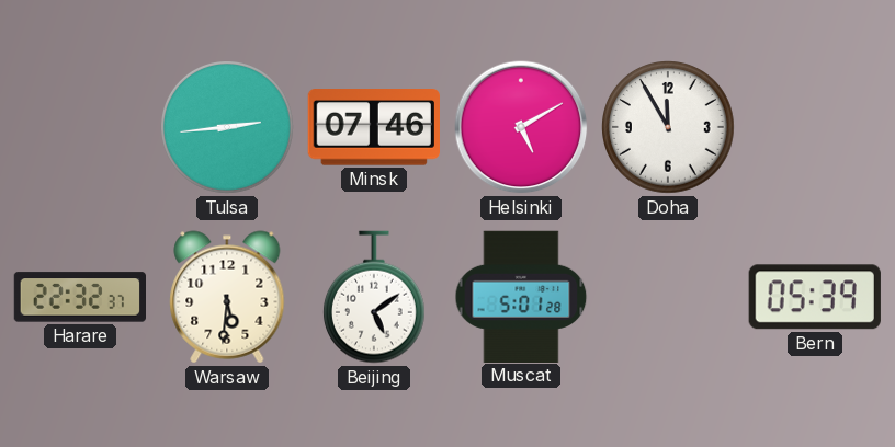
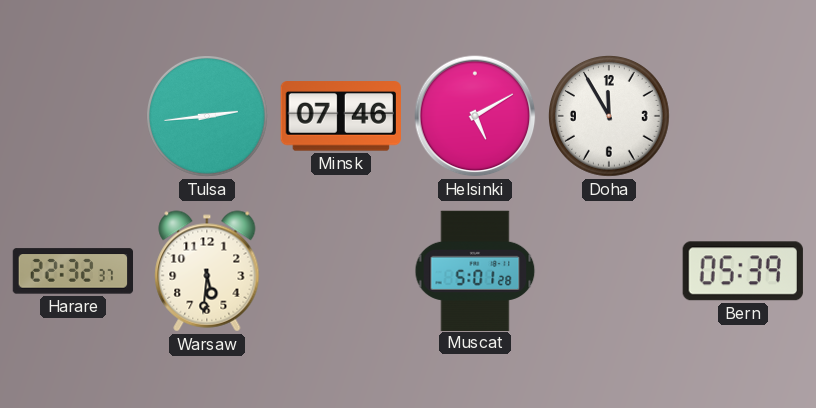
Beijing: 5:09 -> none
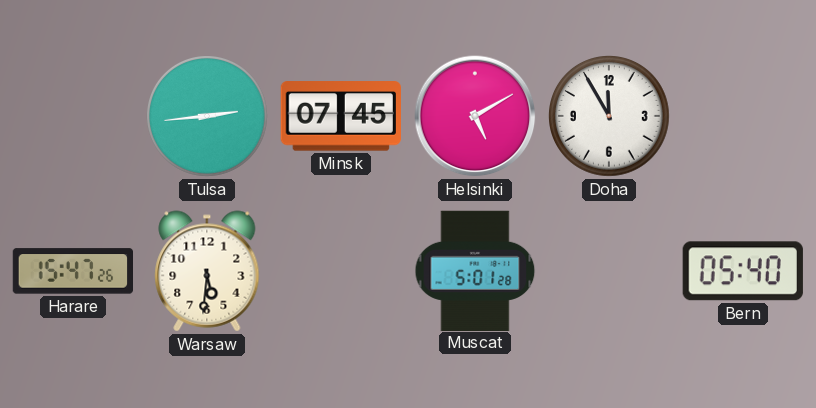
Minsk: 07:46 -> 07:45
Harare: 22:32 -> 15:47
Bern: 05:39 -> 05:40
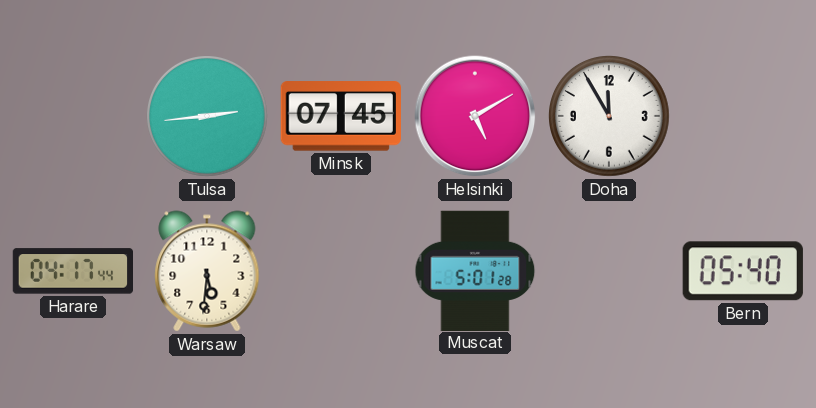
Harare: 15:47 -> 04:17
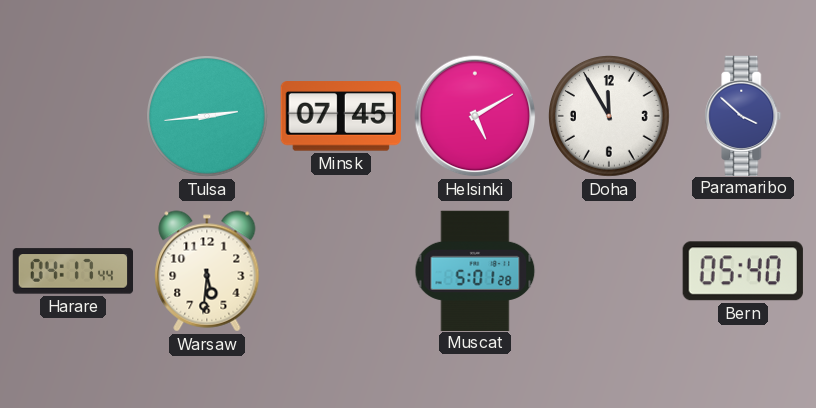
Paramaribo: none -> 3:52
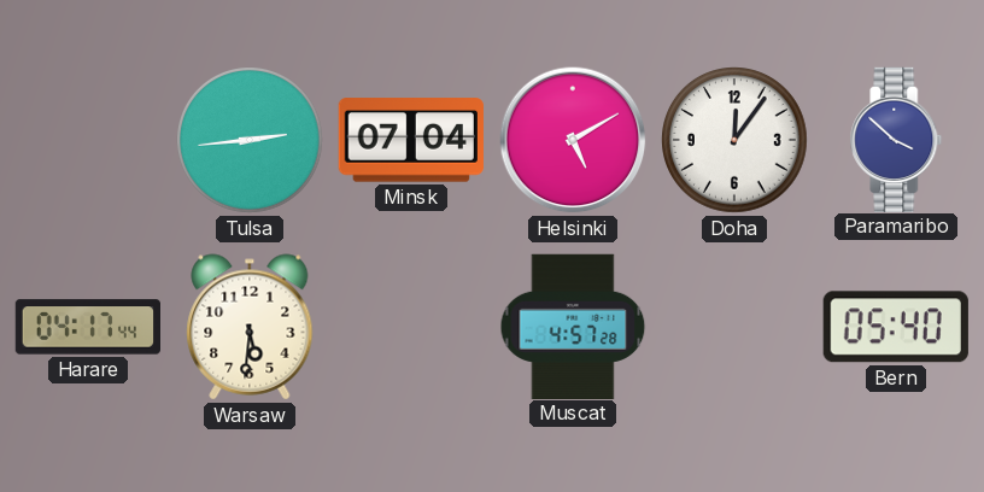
Minsk: 07:45 -> 07:04
Doha: 11:55 -> 12:06
Muscat: 5:01 -> 4:57
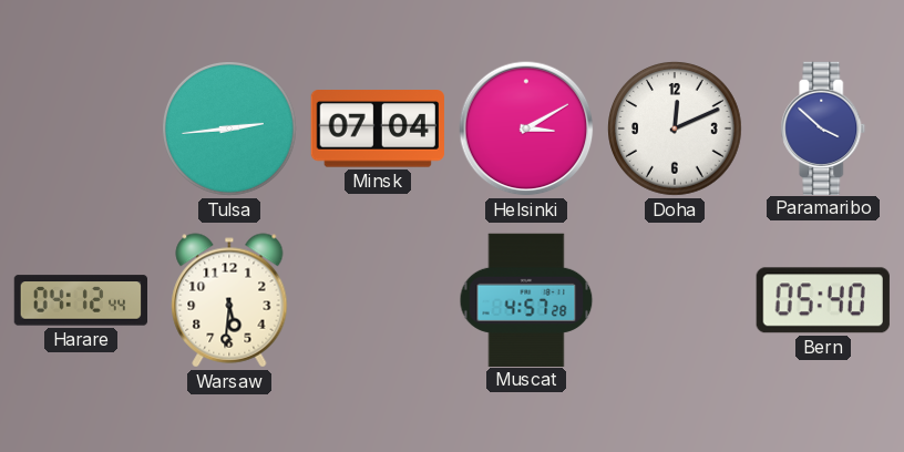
Helsinki: 5:10 -> 3:10
Doha: 12:06 -> 12:11
Harare: 04:17 -> 04:12
